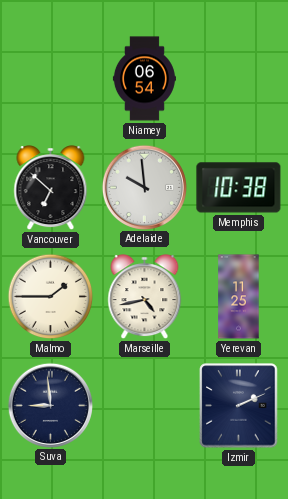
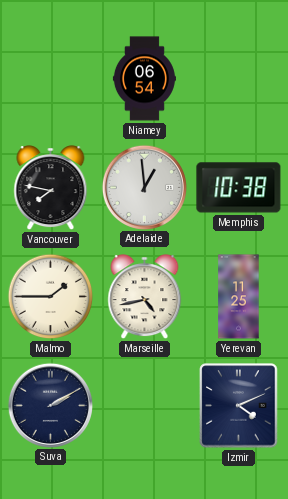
Vancouver: 6:52 -> 7:47
Adelaide: 9:59 -> 12:59
Suva: 8:59 -> 2:10
Izmir: 2:11 -> 4:11
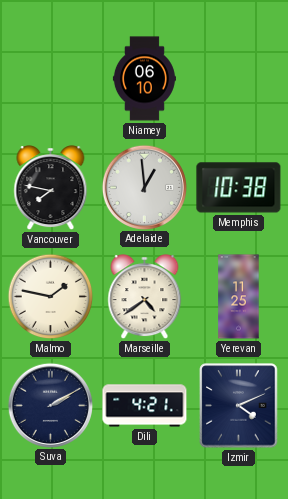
Niamey: 06:54 -> 06:10
Malmo: 1:45 -> 1:47
Marseille: 4:43 -> 4:39
Dili: none -> 4:21
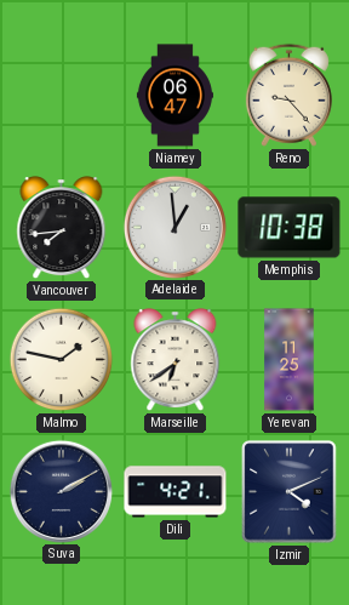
Niamey: 06:10 -> 06:47
Reno: none -> 9:23
Vancouver: 7:47 -> 7:44
Marseille: 4:39 -> 6:39
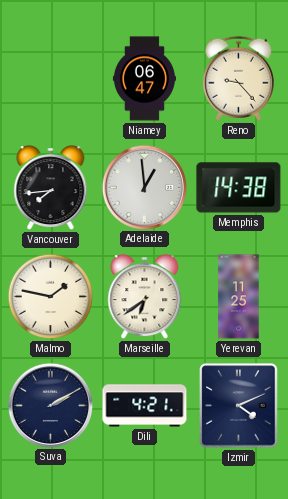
Memphis: 10:38 -> 14:38
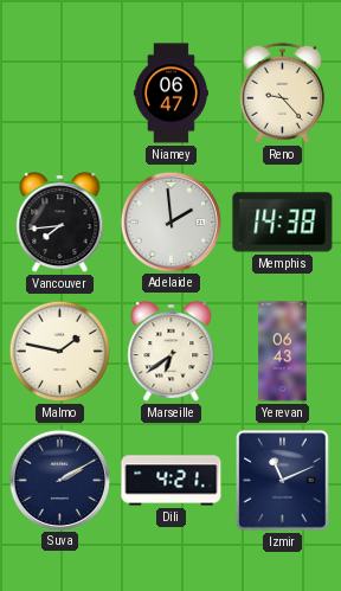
Adelaide: 12:59 -> 1:59
Yerevan: 11:25 -> 06:43
Izmir: 4:11 -> 11:11
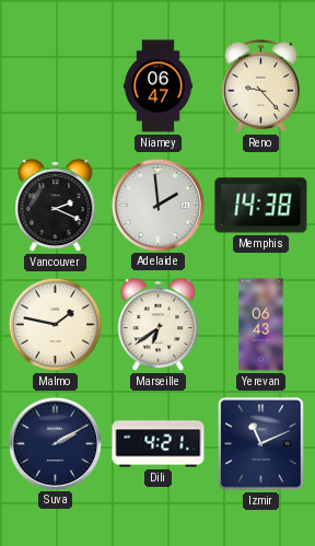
Vancouver: 7:44 -> 2:19
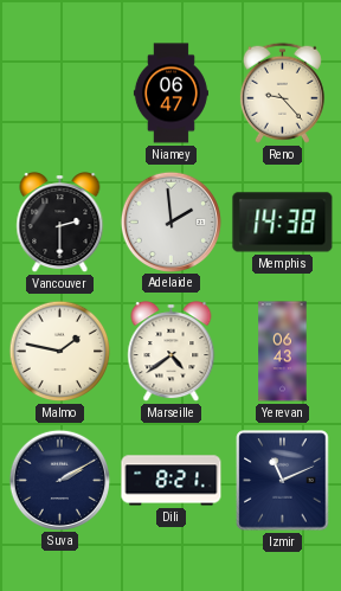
Vancouver: 2:19 -> 2:30
Marseille: 6:39 -> 4:39
Dili: 4:21 -> 8:21
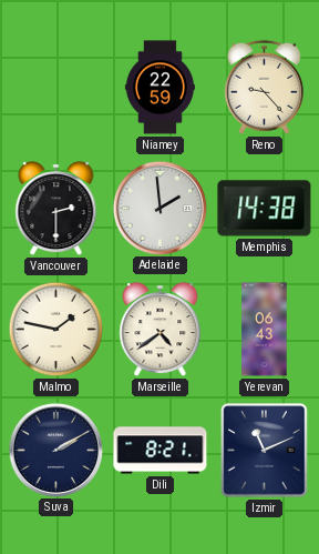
Niamey: 06:47 -> 22:59
